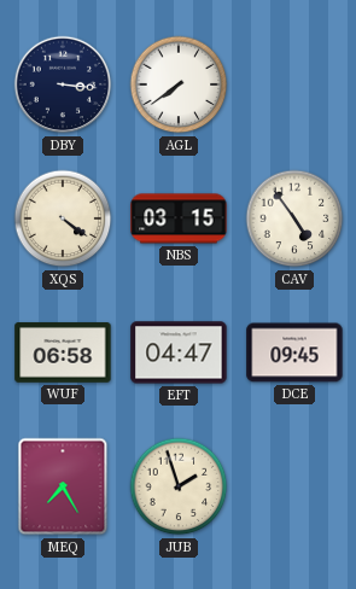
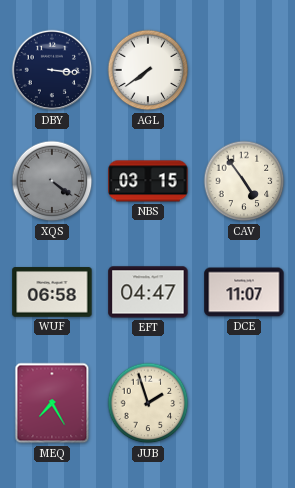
XQS dial: cream -> grey
DCE: 09:45 -> 11:07
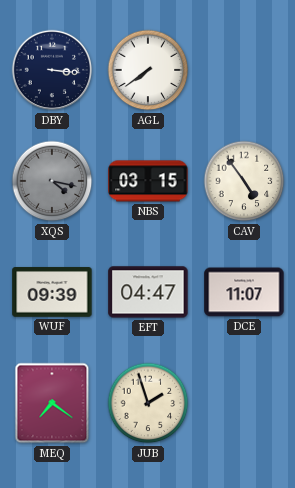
XQS: 4:21 -> 4:17
WUF: 06:58 -> 09:39
MEQ: 7:25 -> 7:21
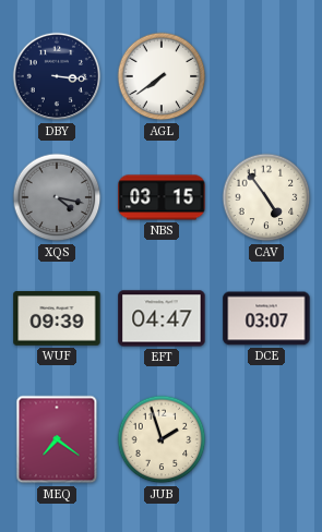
DCE: 11:07 -> 03:07
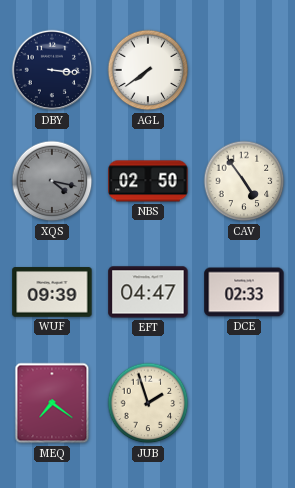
NBS: 03:15 -> 02:50
DCE: 03:07 -> 02:33
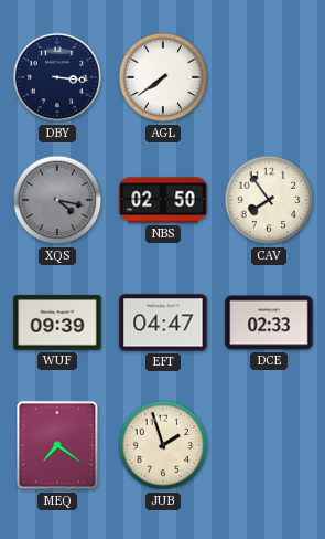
CAV: 4:54 -> 7:54
